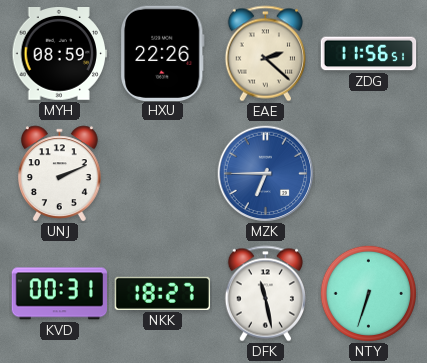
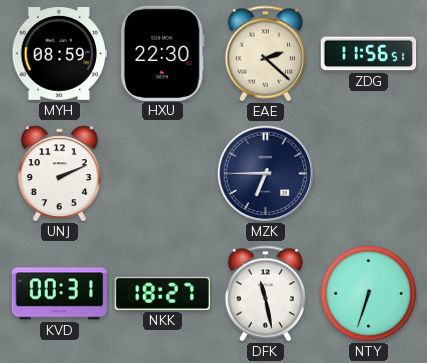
HXU: 22:26 -> 22:30
MZK dial: blue -> navy
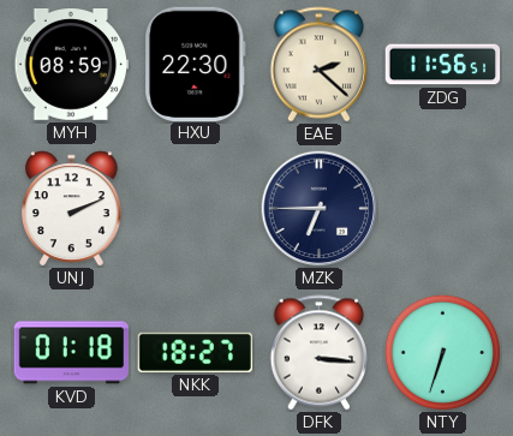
KVD: 00:31 -> 01:18
DFK: 11:28 -> 3:16
